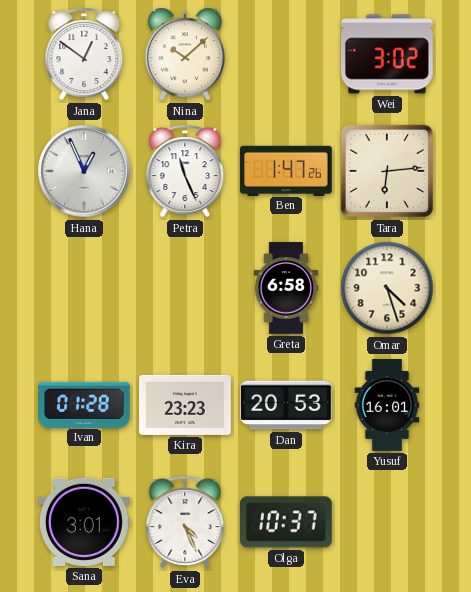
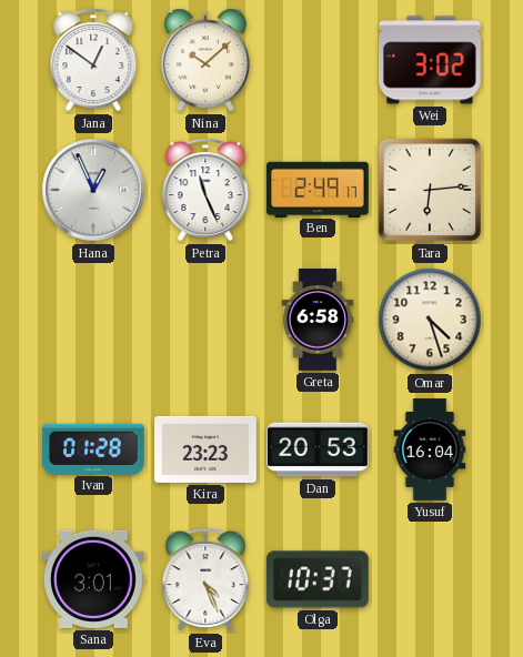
Ben: 1:47 -> 2:49
Yusuf: 16:01 -> 16:04
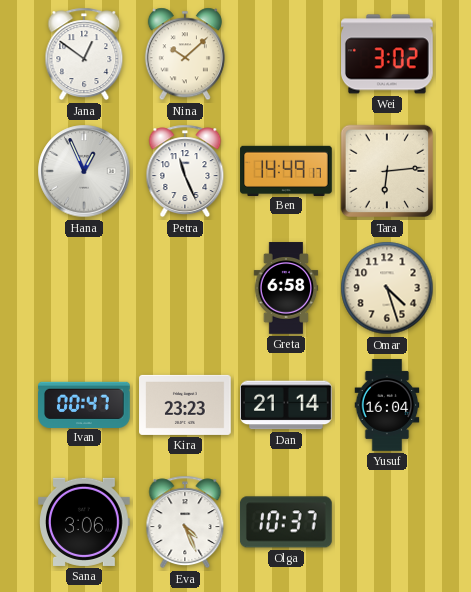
Ben: 2:49 -> 14:49
Ivan: 01:28 -> 00:47
Dan: 20:53 -> 21:14
Sana: 3:01 -> 3:06
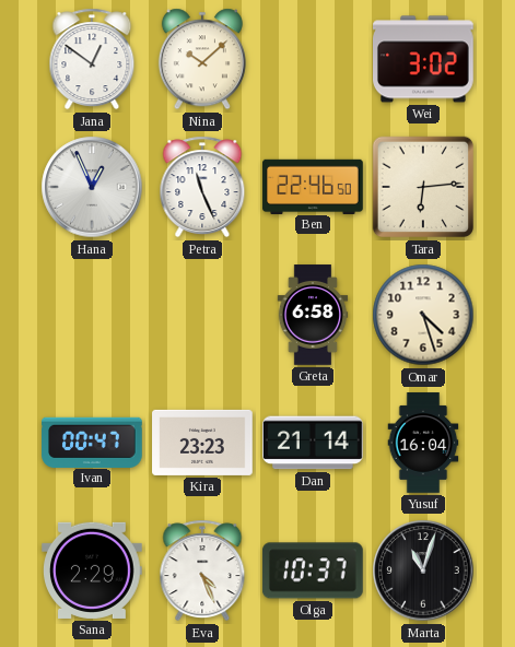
Ben: 14:49 -> 22:46
Sana: 3:06 -> 2:29
Marta: none -> 11:03
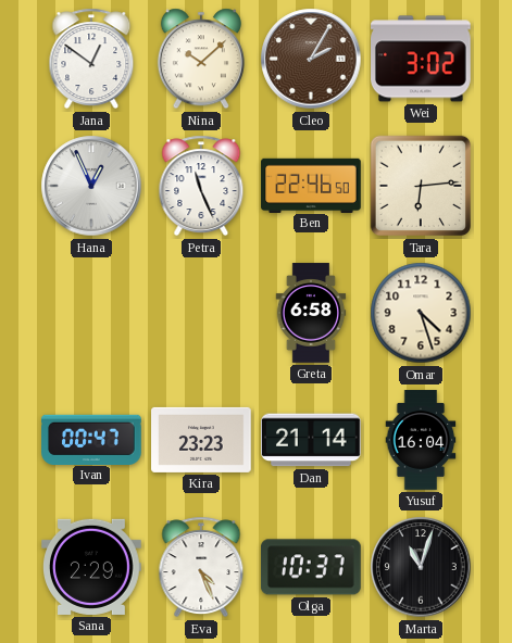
Cleo: none -> 2:05
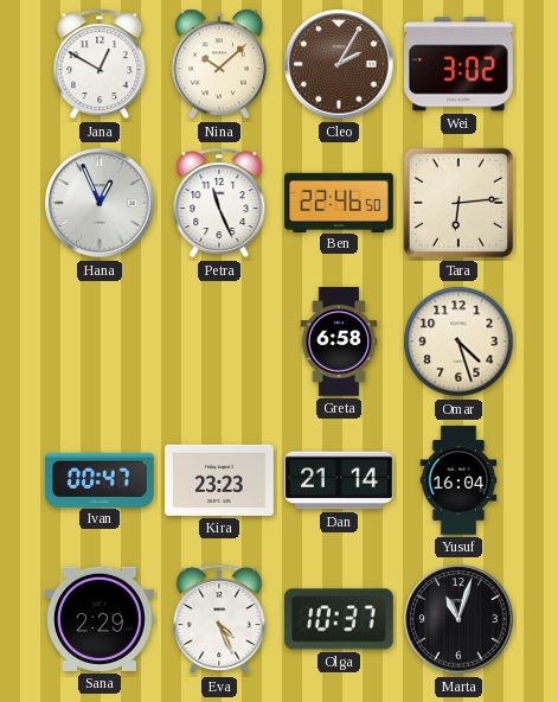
Jana: 12:51 -> 12:50
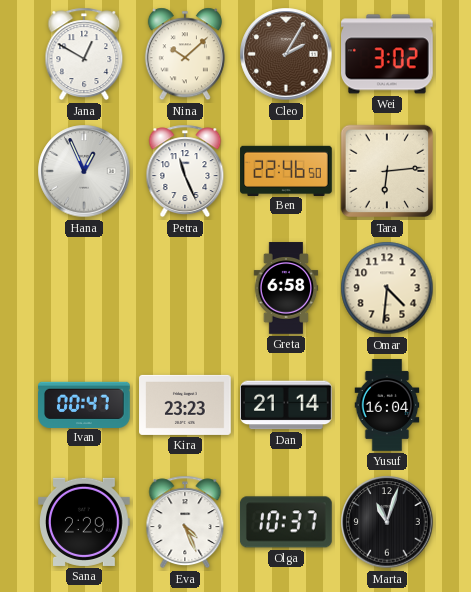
Omar: 4:27 -> 4:31
